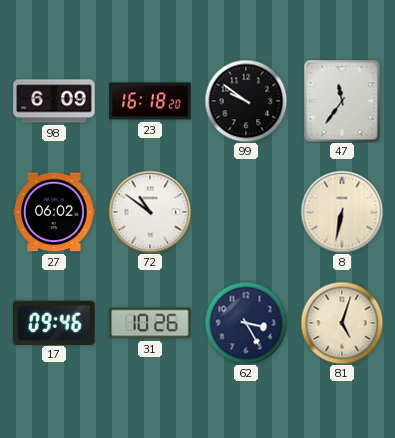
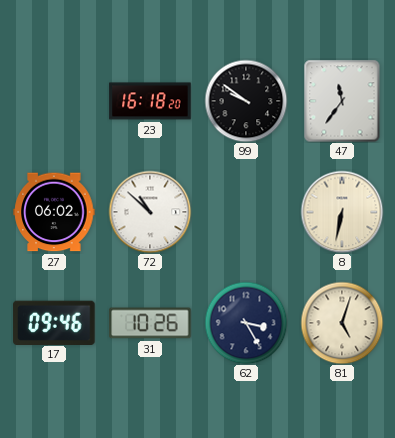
98: 6:09 -> none
72: 10:51 -> 10:52
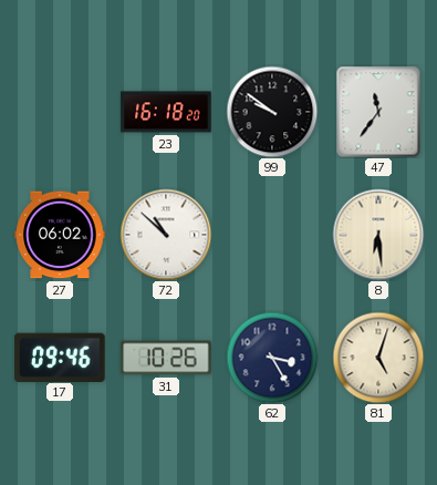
8: 6:32 -> 6:29
